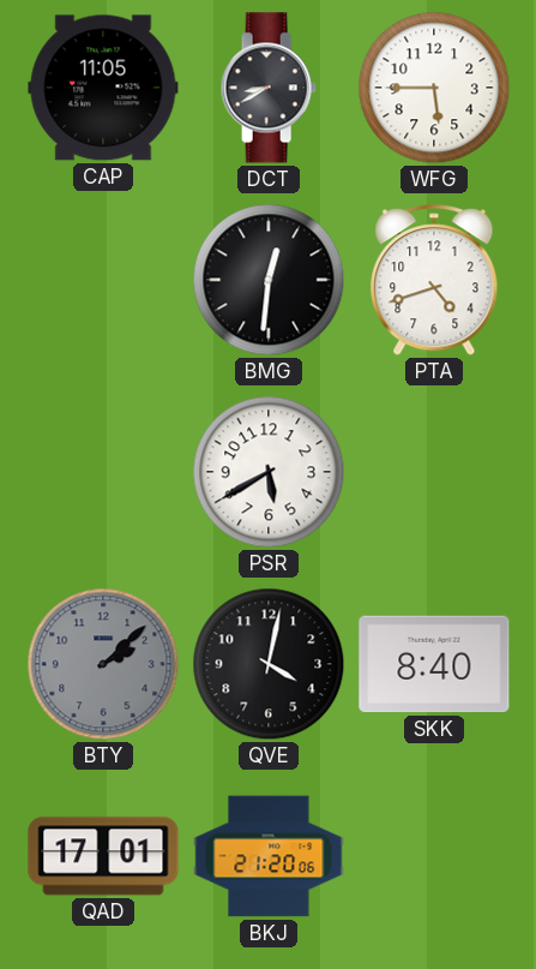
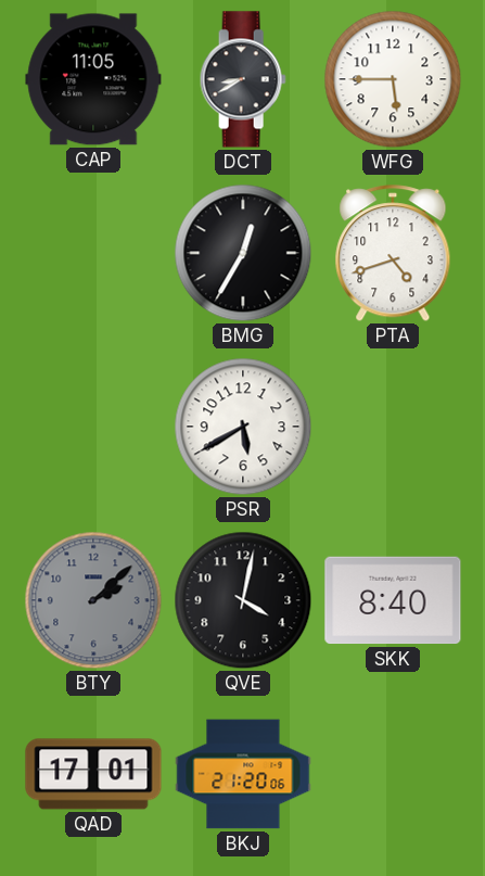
BMG: 12:31 -> 12:35
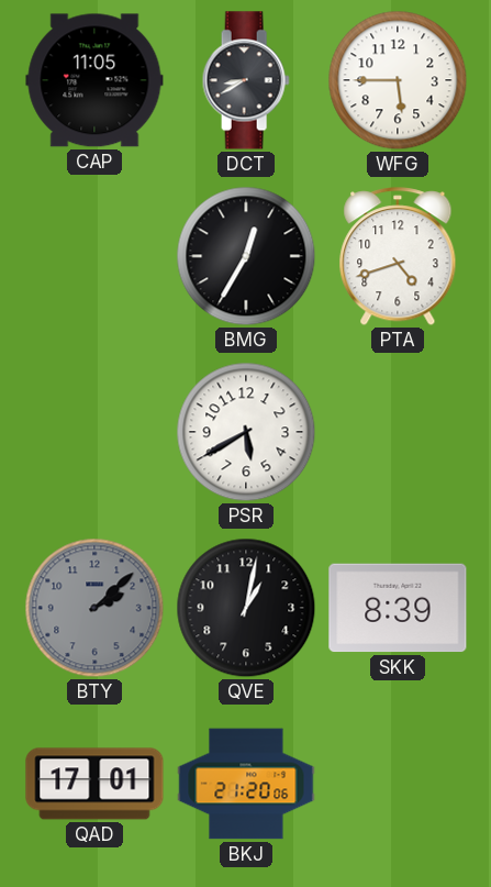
QVE: 4:02 -> 1:02
SKK: 8:40 -> 8:39
